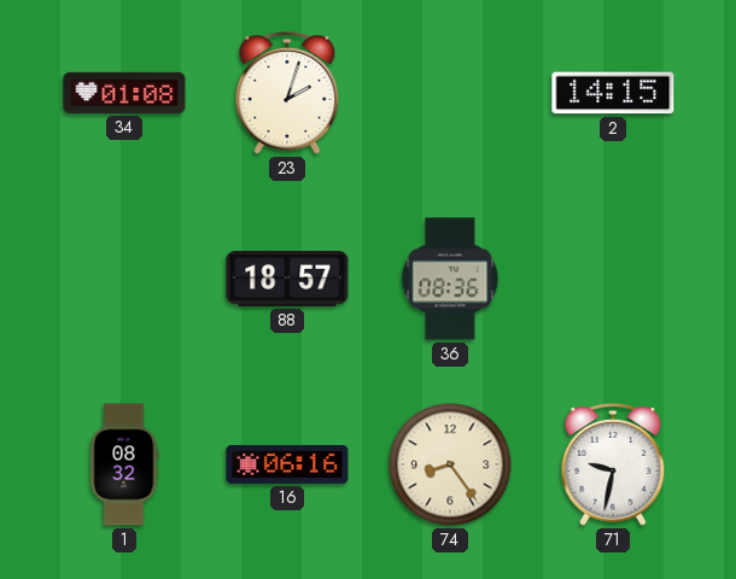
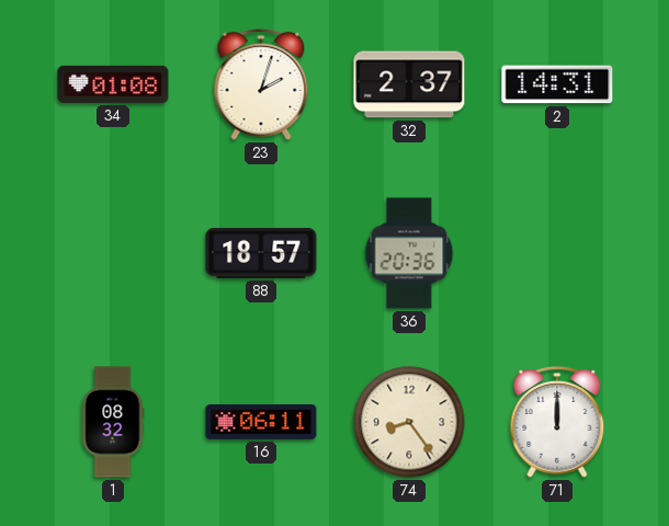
32: none -> 2:37
2: 14:15 -> 14:31
36: 08:36 -> 20:36
16: 06:16 -> 06:11
71: 9:32 -> 12:00
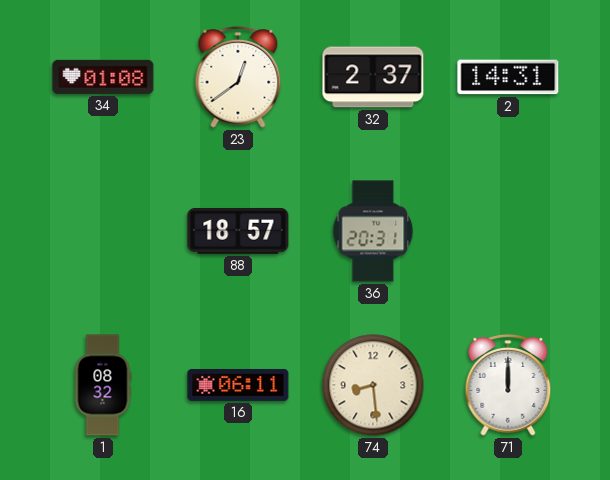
23: 2:03 -> 12:39
36: 20:36 -> 20:31
74: 8:24 -> 8:29
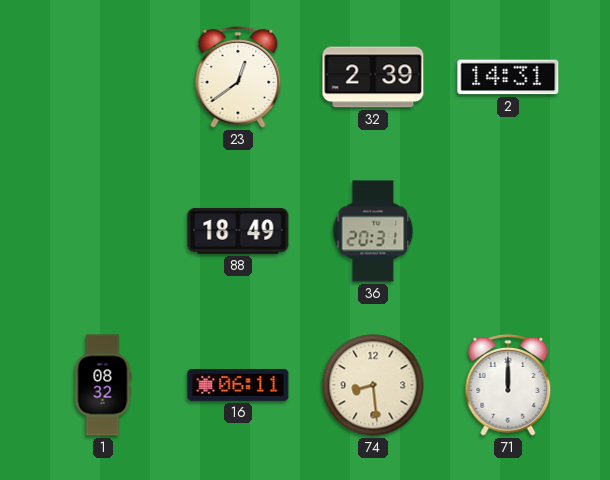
34: 01:08 -> none
32: 2:37 -> 2:39
88: 18:57 -> 18:49
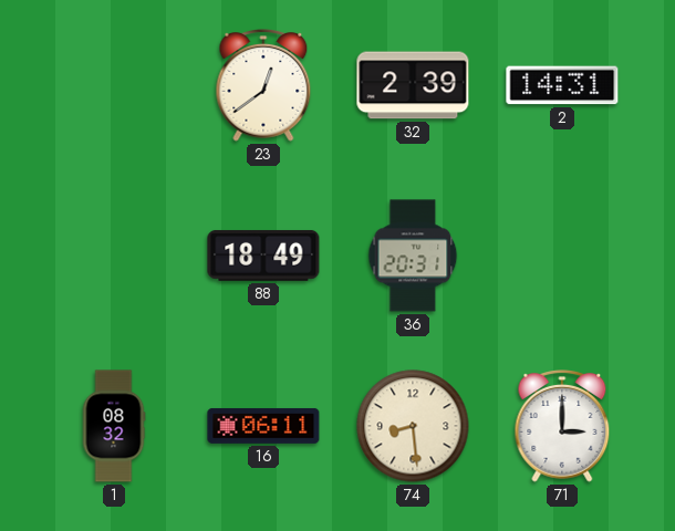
71: 12:00 -> 3:00
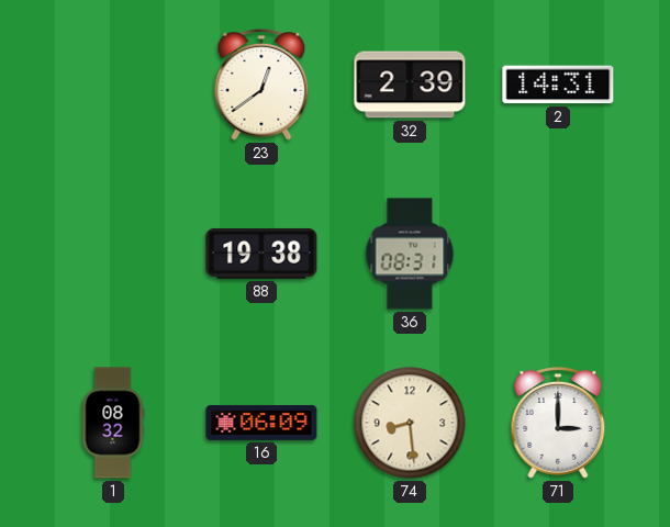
88: 18:49 -> 19:38
36: 20:31 -> 08:31
16: 06:11 -> 06:09
